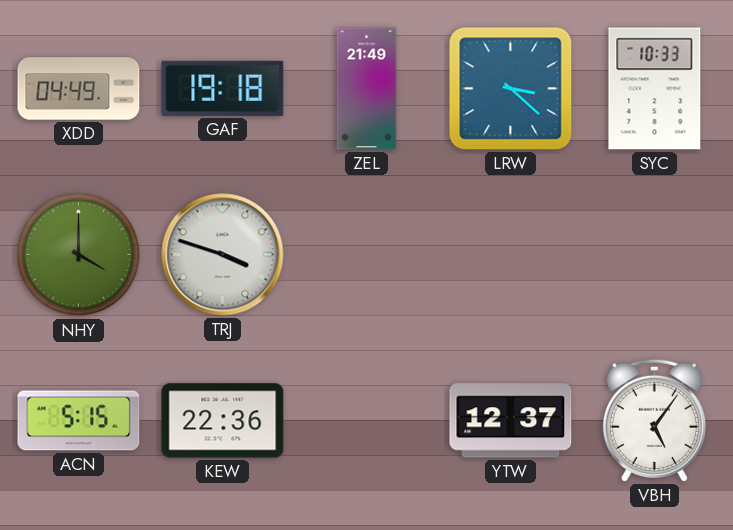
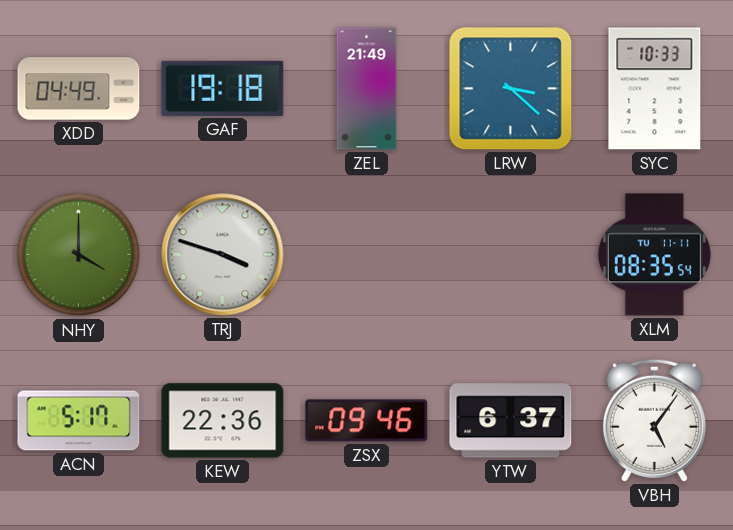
XLM: none -> 08:35
ACN: 5:15 -> 5:17
ZSX: none -> 09:46
YTW: 12:37 -> 6:37
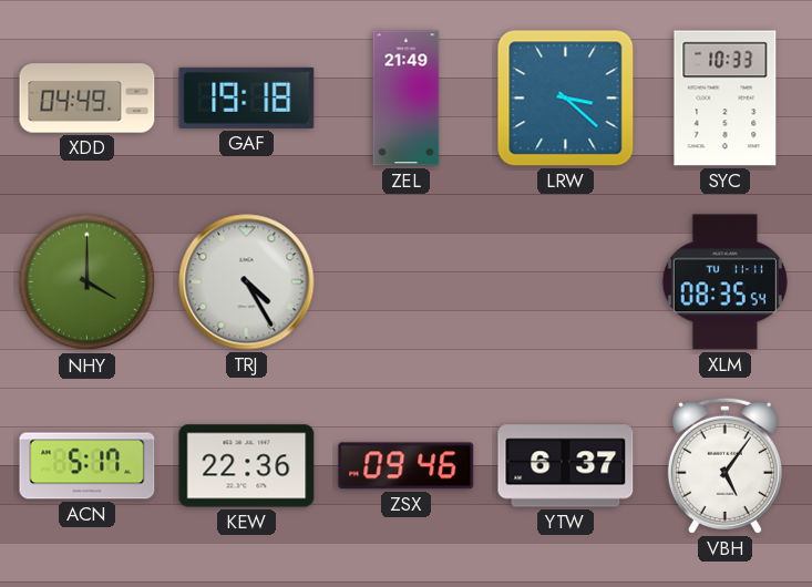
TRJ: 3:48 -> 4:25
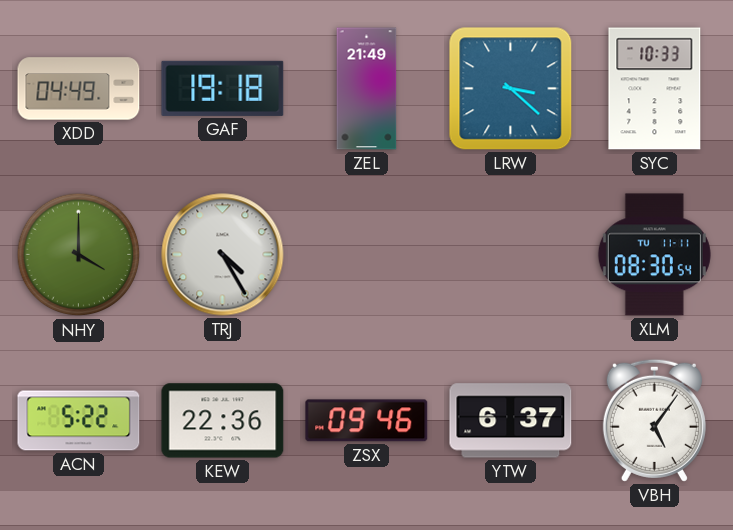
XLM: 08:35 -> 08:30
ACN: 5:17 -> 5:22
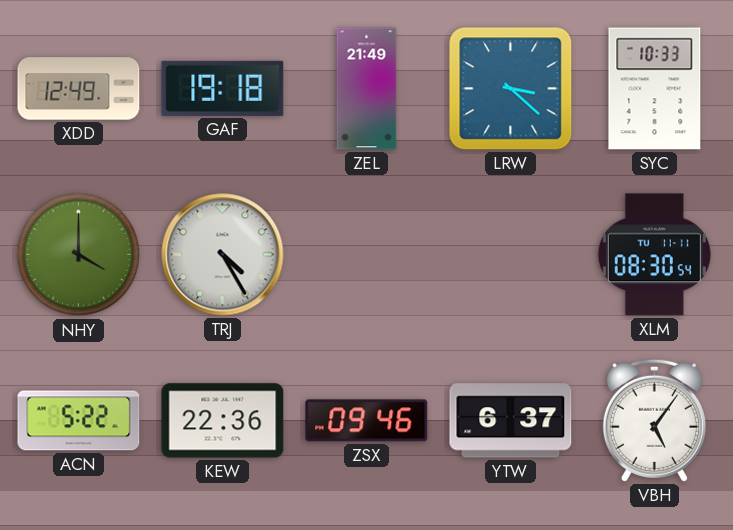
XDD: 04:49 -> 12:49
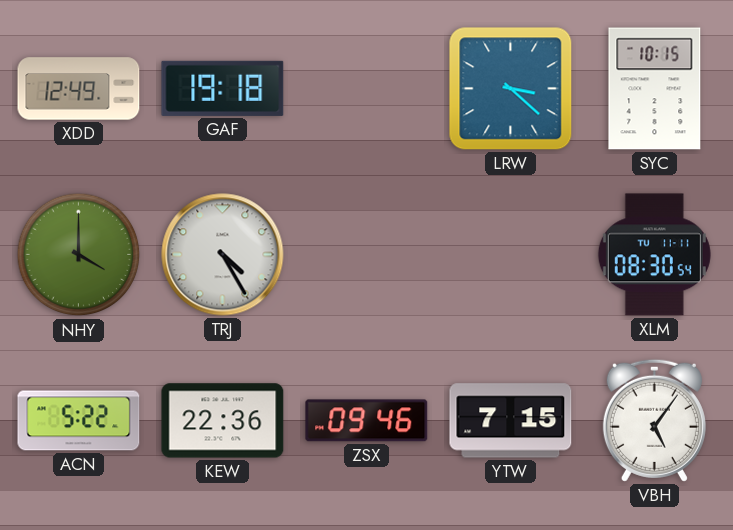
ZEL: 21:49 -> none
SYC: 10:33 -> 10:15
YTW: 6:37 -> 7:15
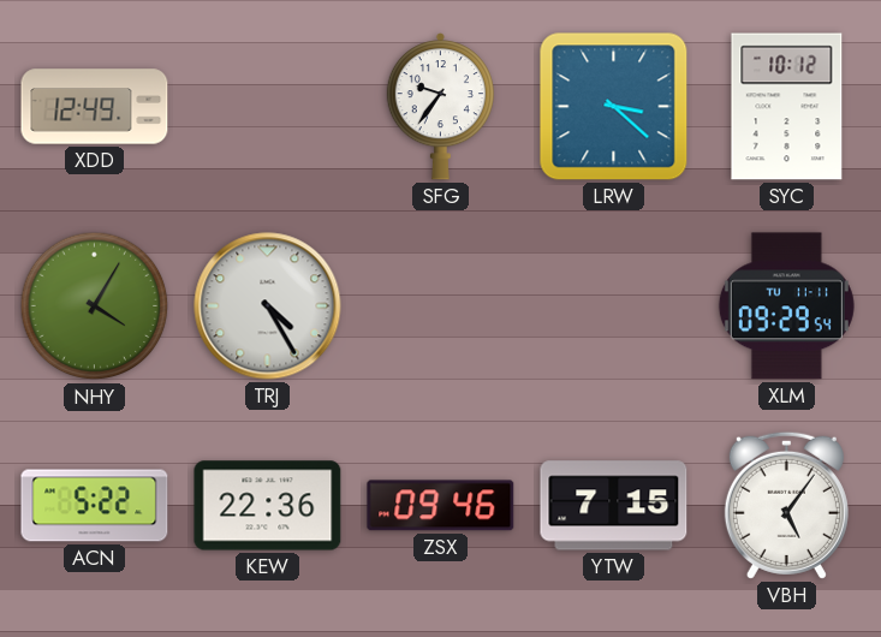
GAF: 19:18 -> none
SFG: none -> 9:36
SYC: 10:15 -> 10:12
NHY: 4:00 -> 4:05
XLM: 08:30 -> 09:29
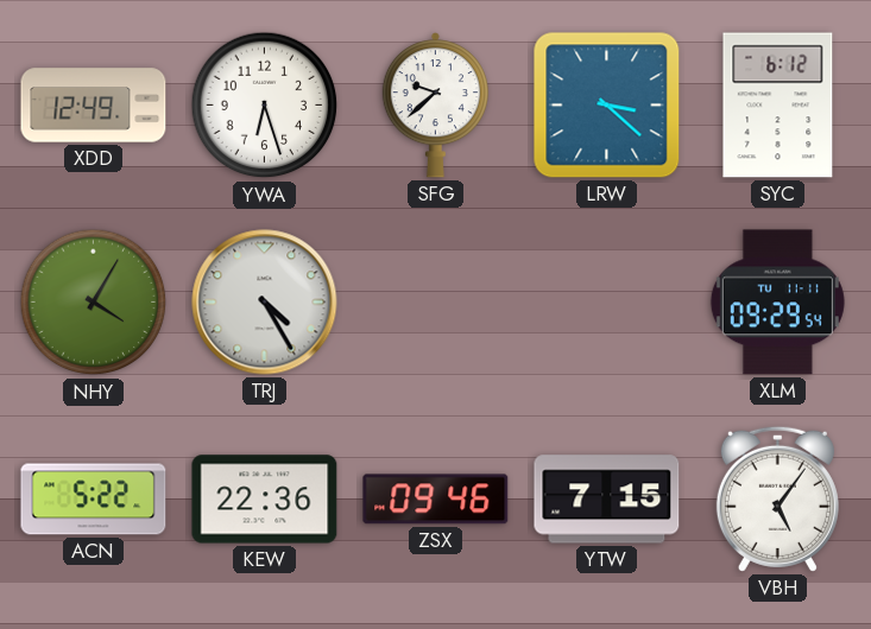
YWA: none -> 6:27
SFG: 9:36 -> 9:38
SYC: 10:12 -> 6:12
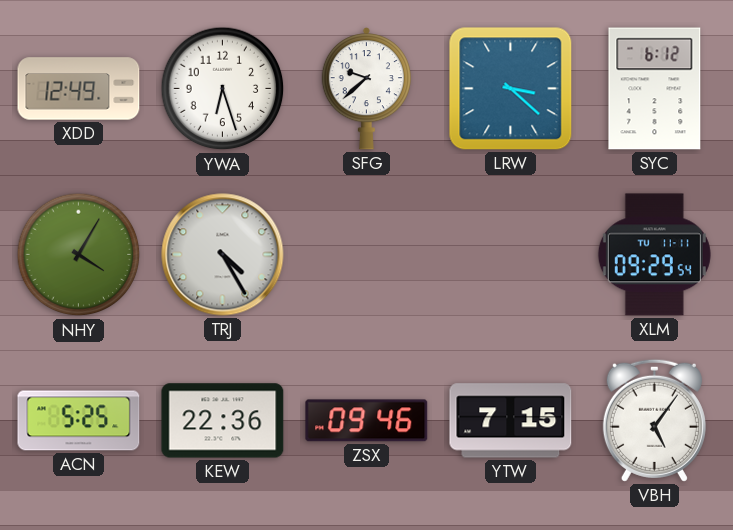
ACN: 5:22 -> 5:25
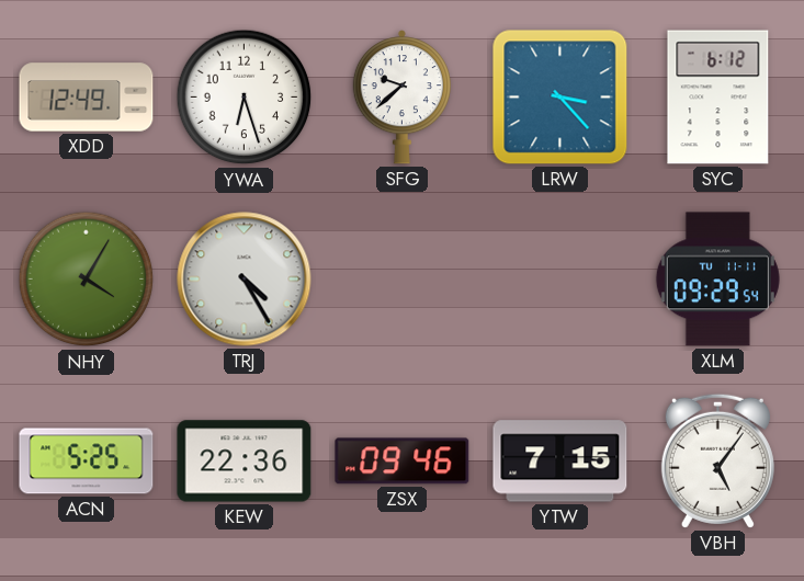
LRW: 3:22 -> 3:23
